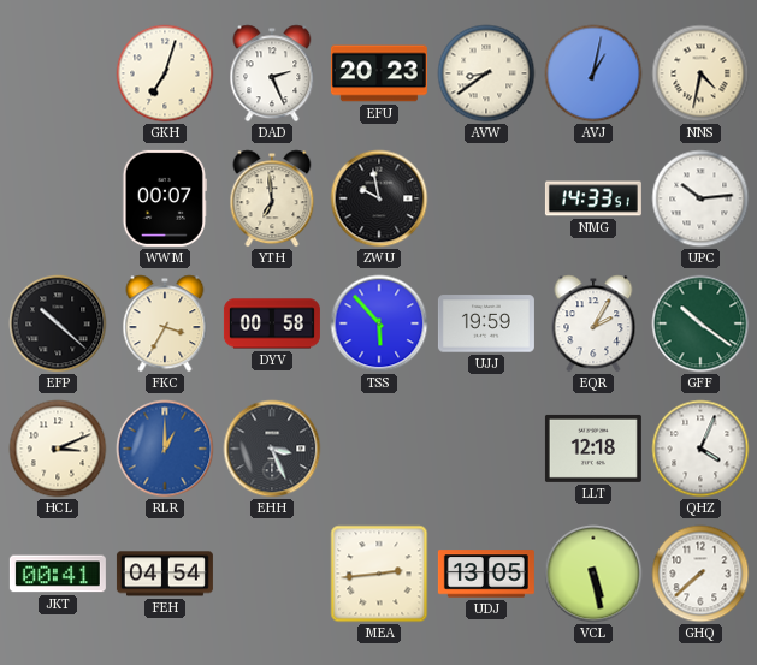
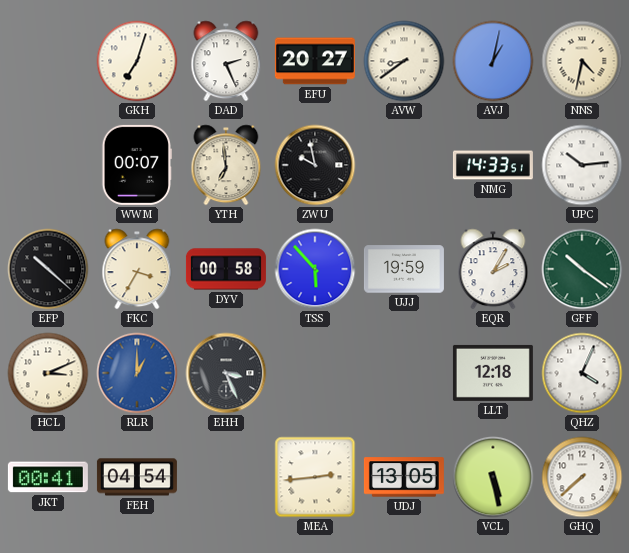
EFU: 20:23 -> 20:27
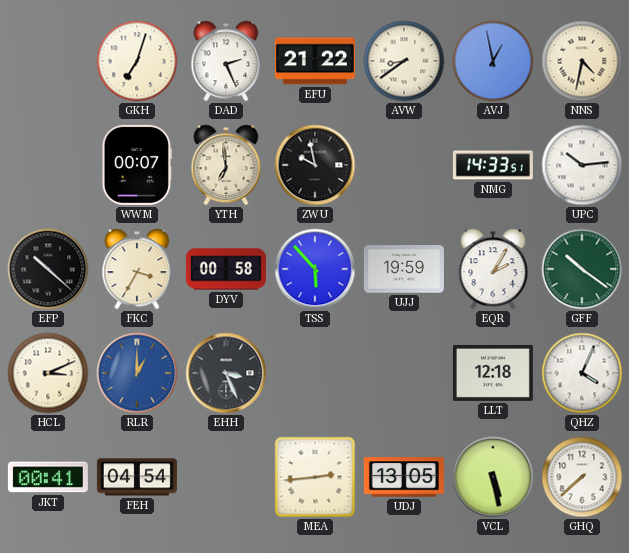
EFU: 20:27 -> 21:22
AVJ: 1:02 -> 12:58
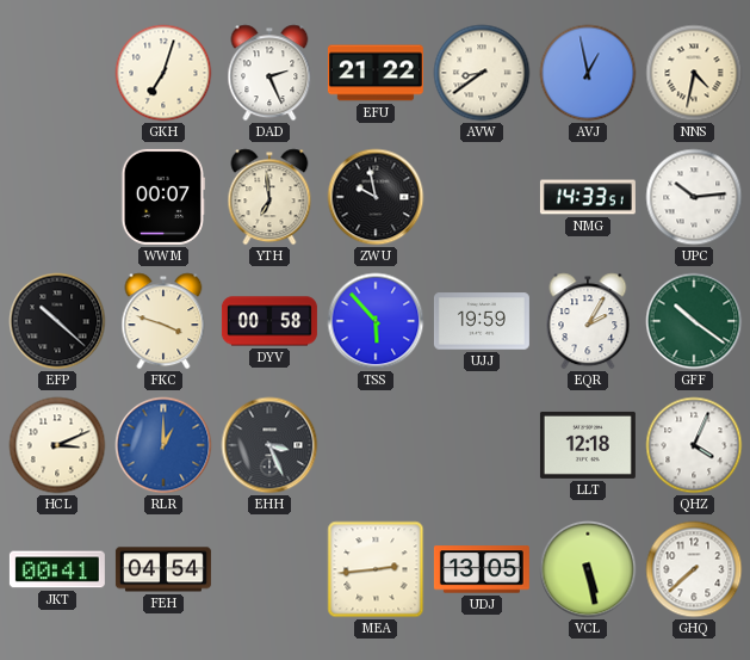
FKC: 3:35 -> 3:48
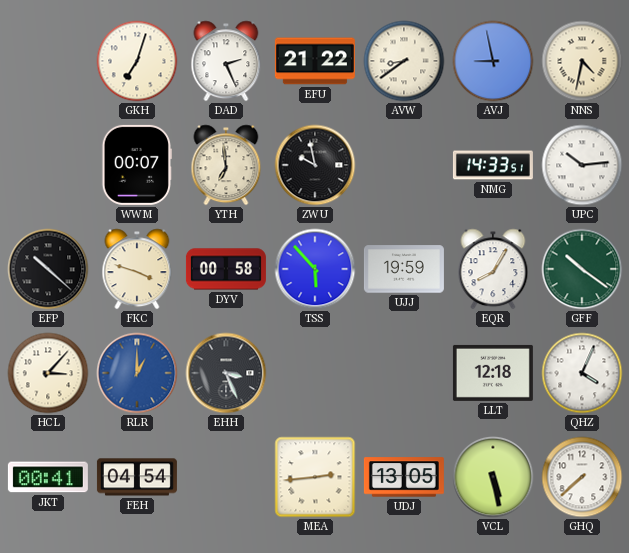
AVJ: 12:58 -> 8:58
EQR: 2:05 -> 8:05
HCL: 3:11 -> 3:07
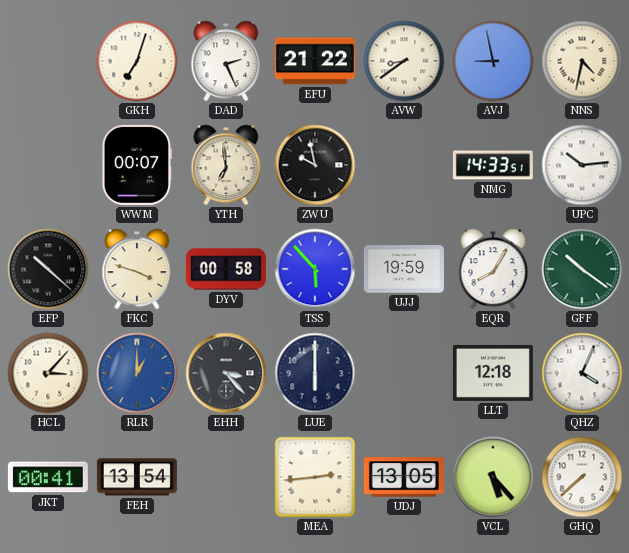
EHH: 3:26 -> 3:23
LUE: none -> 6:00
FEH: 04:54 -> 13:54
VCL: 5:28 -> 5:23
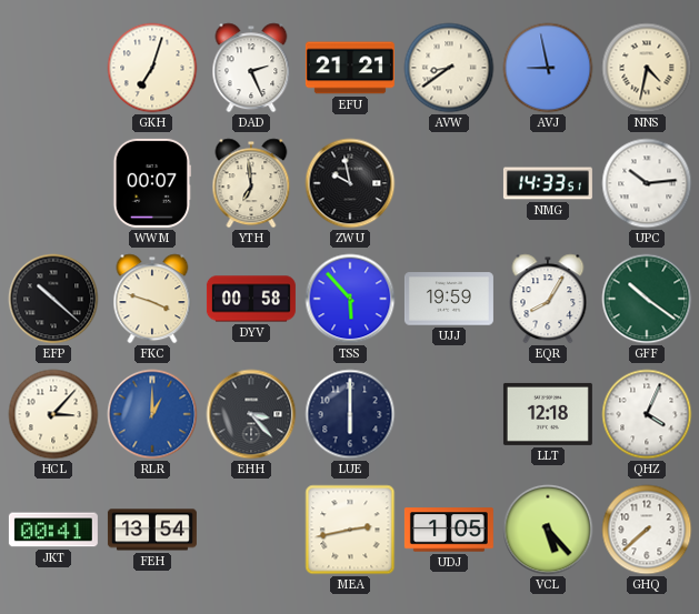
EFU: 21:22 -> 21:21
MEA: 2:44 -> 2:43
UDJ: 13:05 -> 1:05
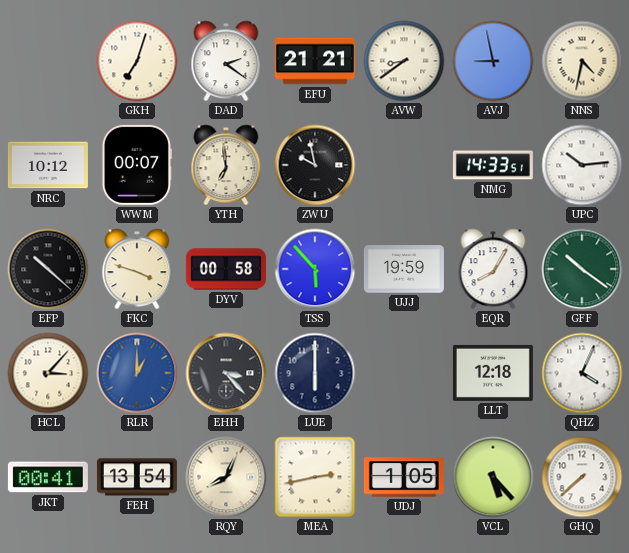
DAD: 2:26 -> 2:21
NRC: none -> 10:12
RQY: none -> 8:04
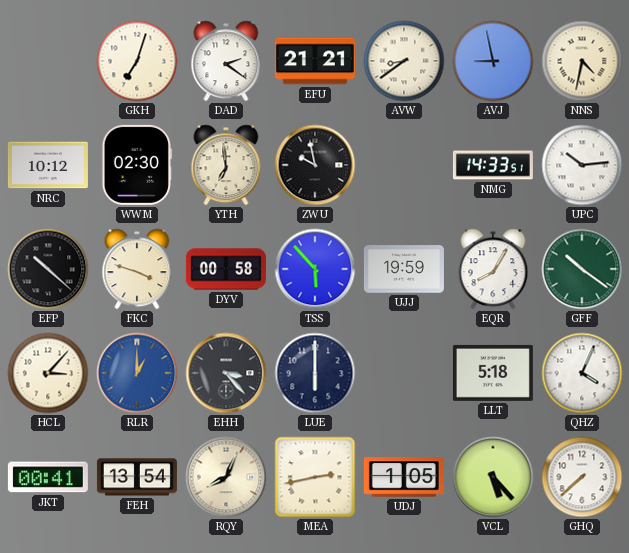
WWM: 00:07 -> 02:30
LLT: 12:18 -> 5:18
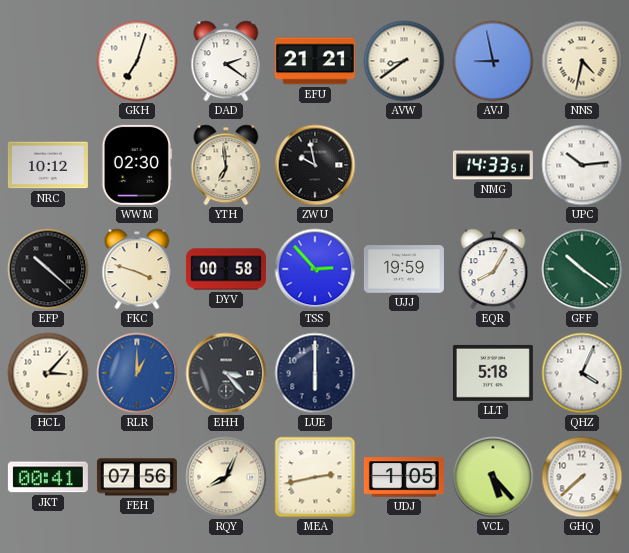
TSS: 5:53 -> 2:53
FEH: 13:54 -> 07:56
